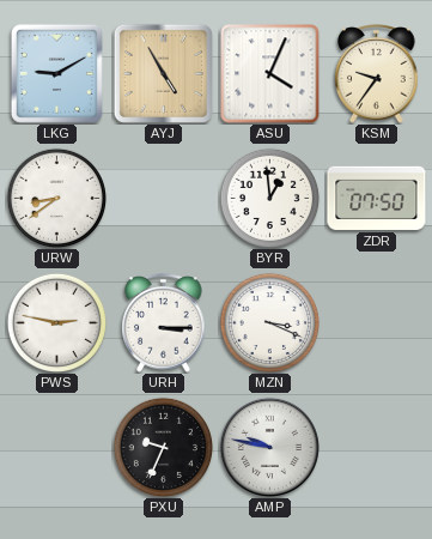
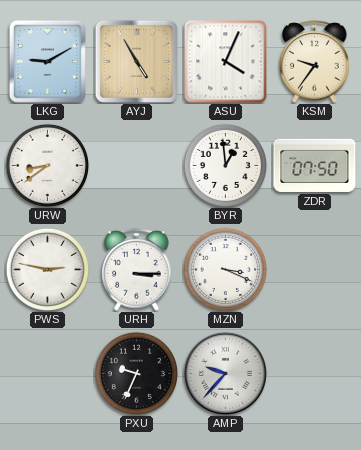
AMP: 9:47 -> 9:37
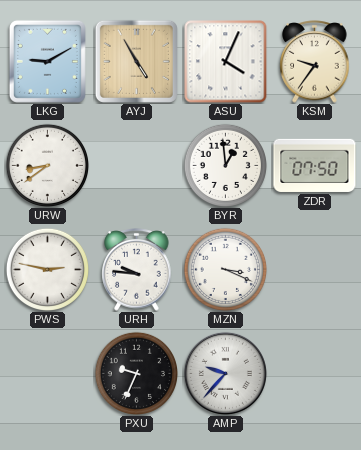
URH: 3:15 -> 9:46
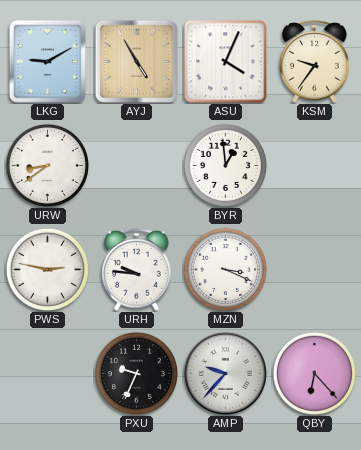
ZDR: 07:50 -> none
QBY: none -> 6:23
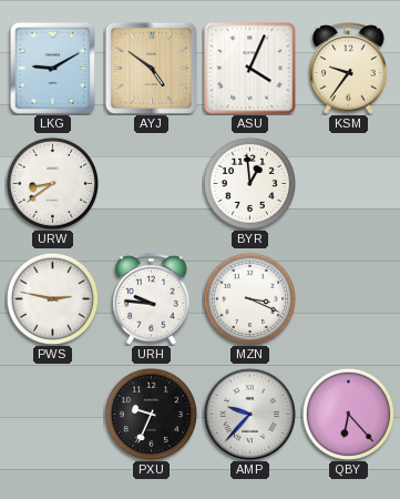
AYJ: 4:55 -> 4:51
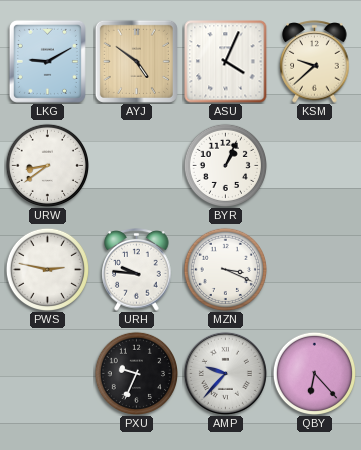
KSM: 9:36 -> 9:38
BYR: 12:59 -> 1:04
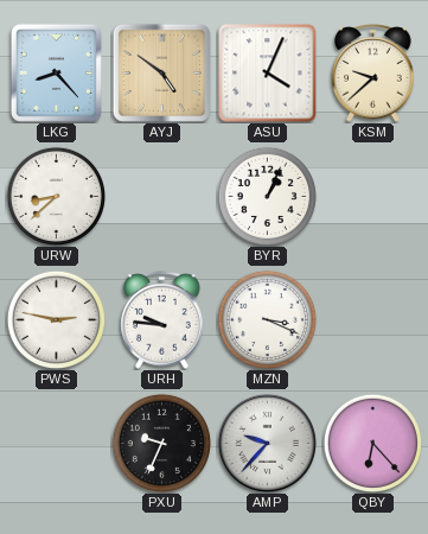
LKG: 9:10 -> 8:23
URW: 8:39 -> 8:38
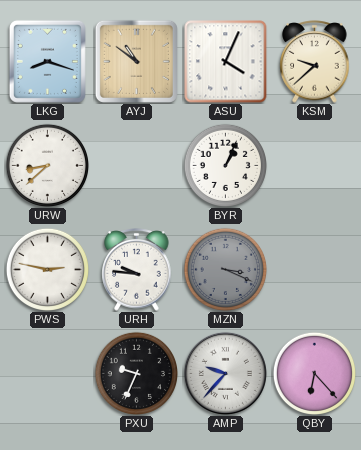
LKG: 8:23 -> 8:18
AYJ: 4:51 -> 10:51
MZN dial: white -> grey
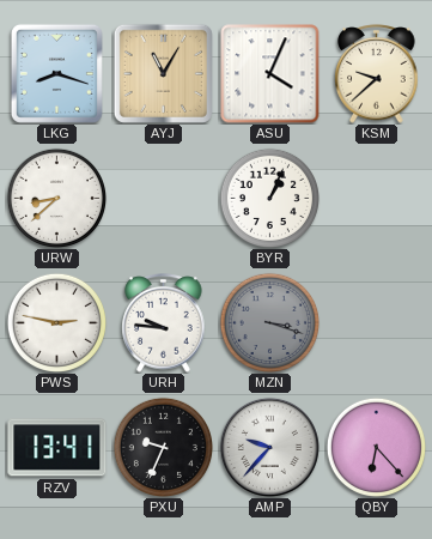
AYJ: 10:51 -> 11:05
MZN: 3:19 -> 3:18
RZV: none -> 13:41
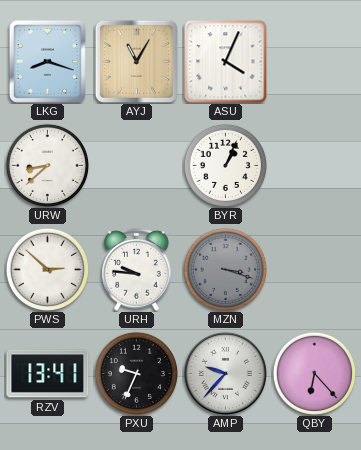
KSM: 9:38 -> none
PWS: 2:47 -> 2:52
